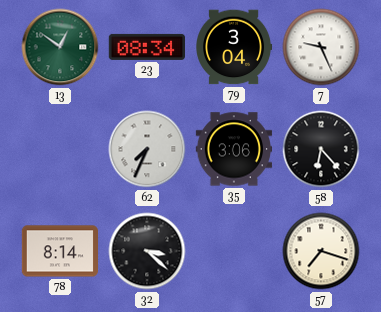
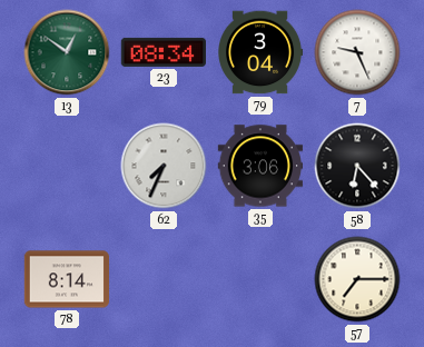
32: 3:22 -> none
57: 7:18 -> 7:15
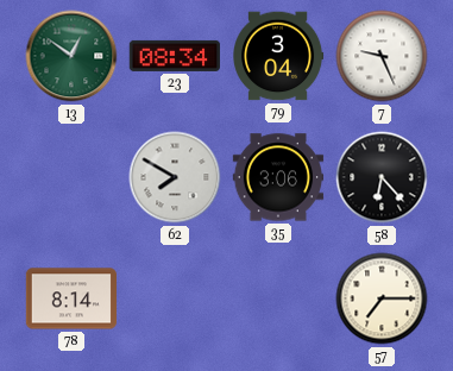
62: 7:34 -> 7:50
